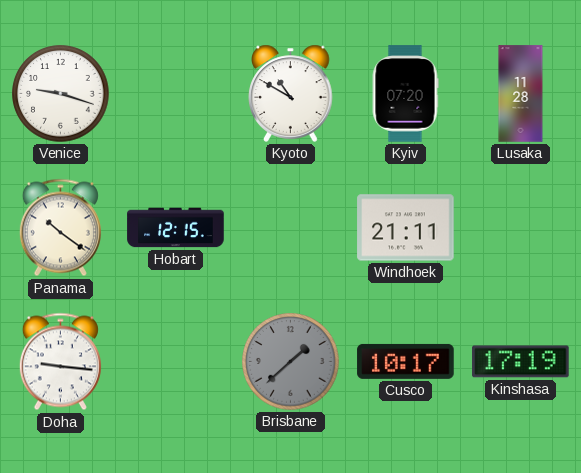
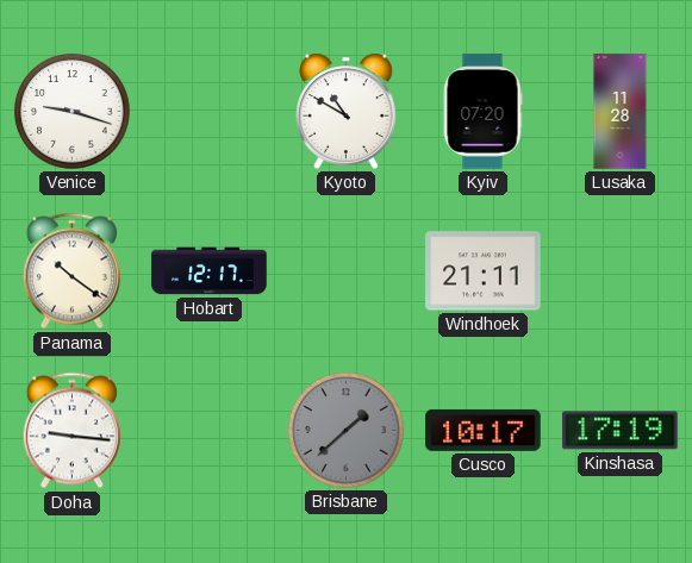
Hobart: 12:15 -> 12:17
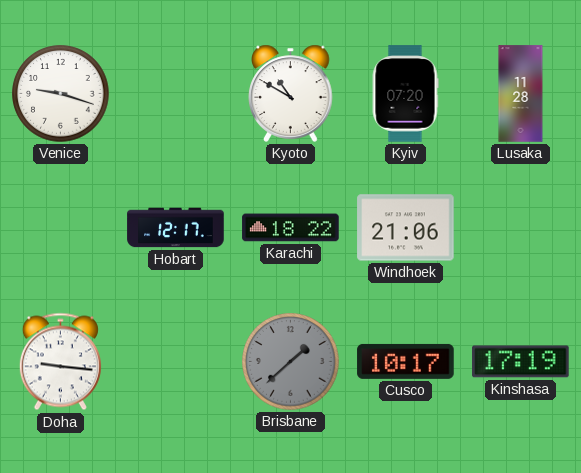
Panama: 10:21 -> none
Karachi: none -> 18:22
Windhoek: 21:11 -> 21:06
